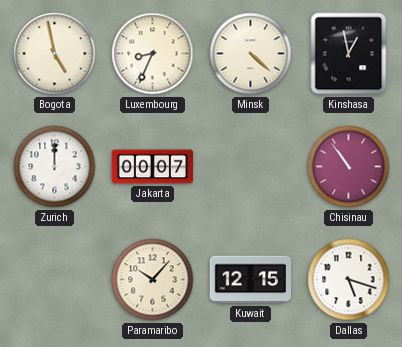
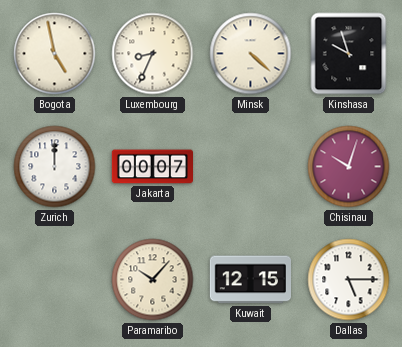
Kinshasa: 12:58 -> 9:57
Chisinau: 10:54 -> 10:03
Dallas: 5:18 -> 5:15
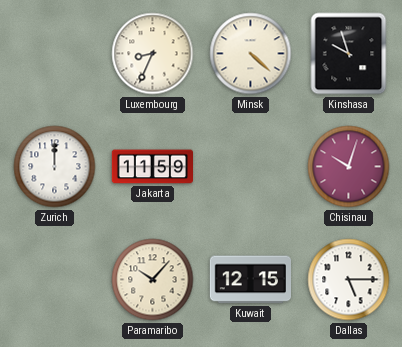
Bogota: 4:58 -> none
Jakarta: 00:07 -> 11:59
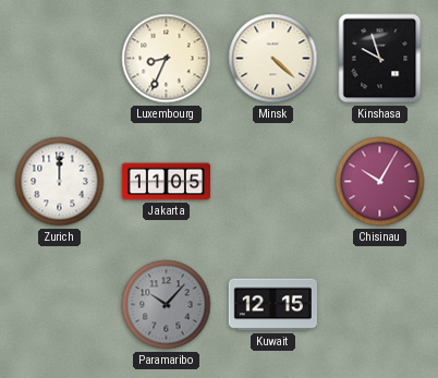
Jakarta: 11:59 -> 11:05
Chisinau: 10:03 -> 10:05
Paramaribo dial: cream -> grey
Dallas: 5:15 -> none
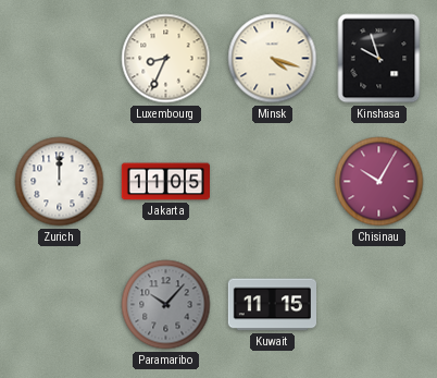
Minsk: 4:22 -> 4:18
Kuwait: 12:15 -> 11:15
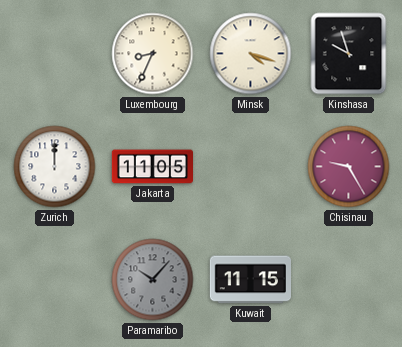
Chisinau: 10:05 -> 9:25
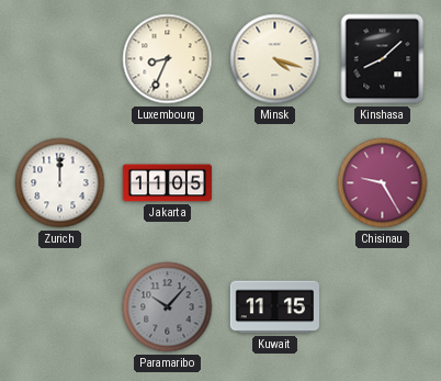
Kinshasa: 9:57 -> 8:08
